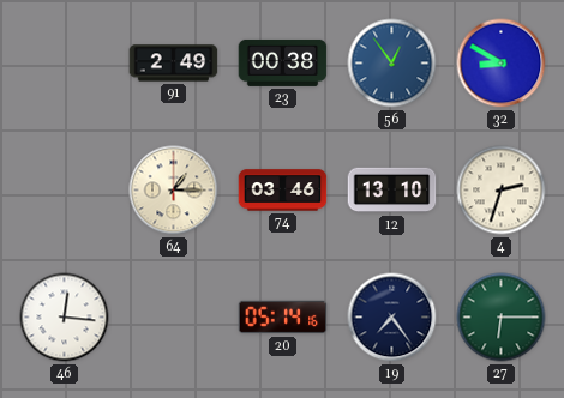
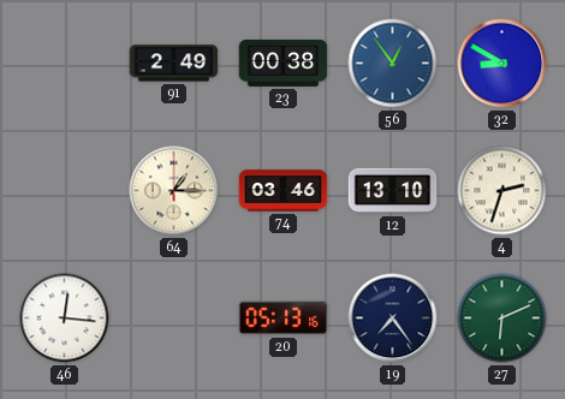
20: 05:14 -> 05:13
27: 6:15 -> 6:11
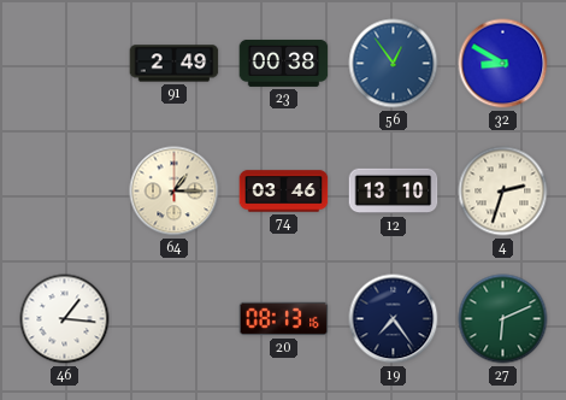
46: 12:16 -> 1:16
20: 05:13 -> 08:13
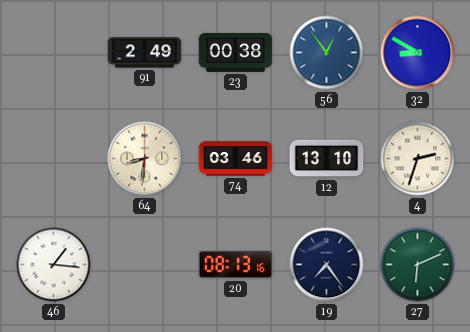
64: 1:15 -> 8:31
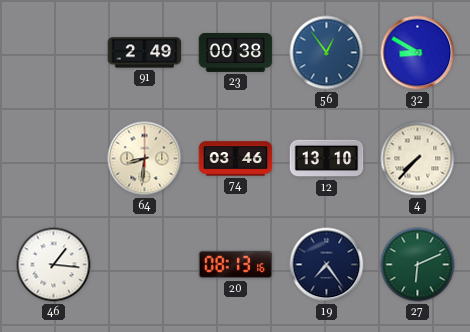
4: 2:33 -> 7:37
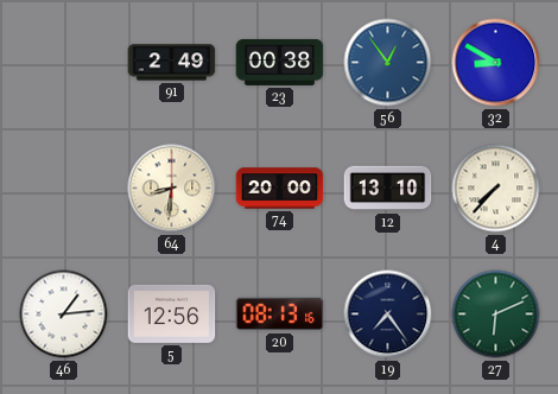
74: 03:46 -> 20:00
46: 1:16 -> 1:14
5: none -> 12:56
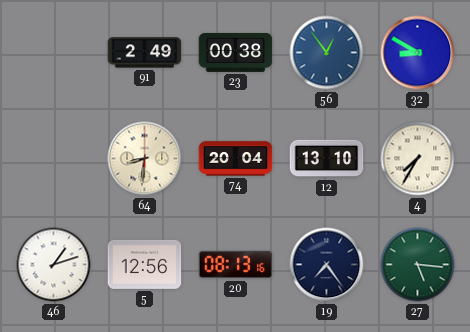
74: 20:00 -> 20:04
4: 7:37 -> 7:35
46: 1:14 -> 1:12
27: 6:11 -> 5:16
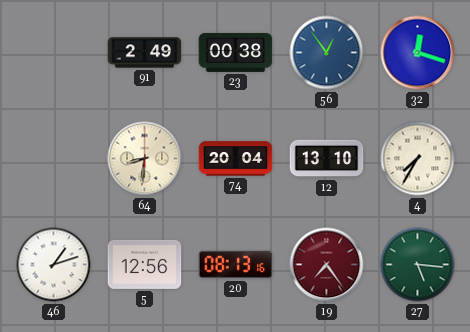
32: 8:50 -> 12:18
19 dial: navy -> burgundy
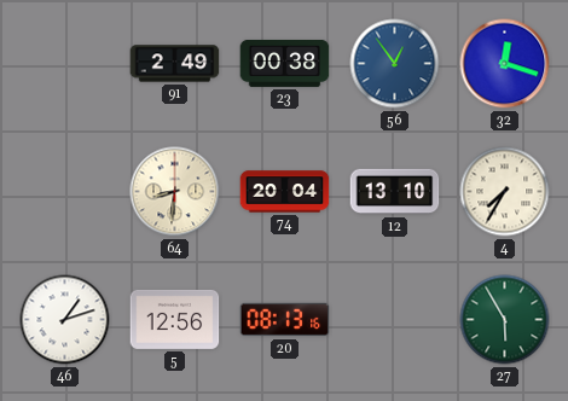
19: 7:24 -> none
27: 5:16 -> 5:55
